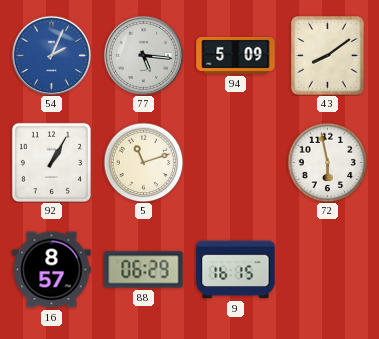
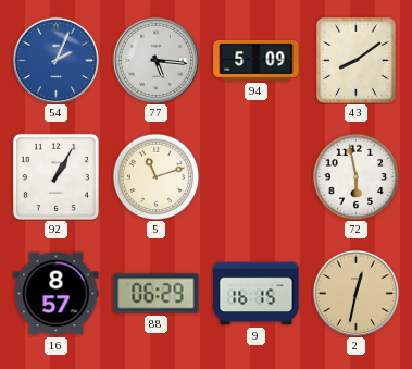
2: none -> 12:32
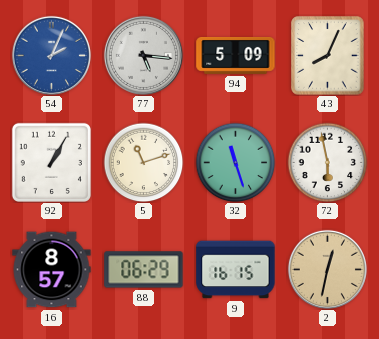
43: 8:09 -> 8:04
32: none -> 11:27
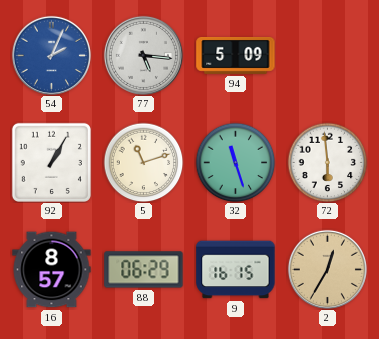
43: 8:04 -> none
72: 5:58 -> 5:59
2: 12:32 -> 12:35
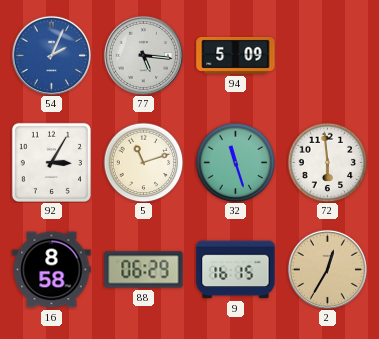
92: 1:05 -> 3:05
16: 8:57 -> 8:58
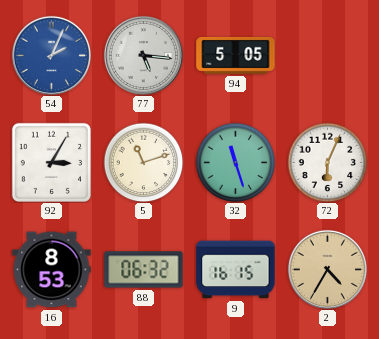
94: 5:09 -> 5:05
72: 5:59 -> 6:04
16: 8:58 -> 8:53
88: 06:29 -> 06:32
2: 12:35 -> 4:35
